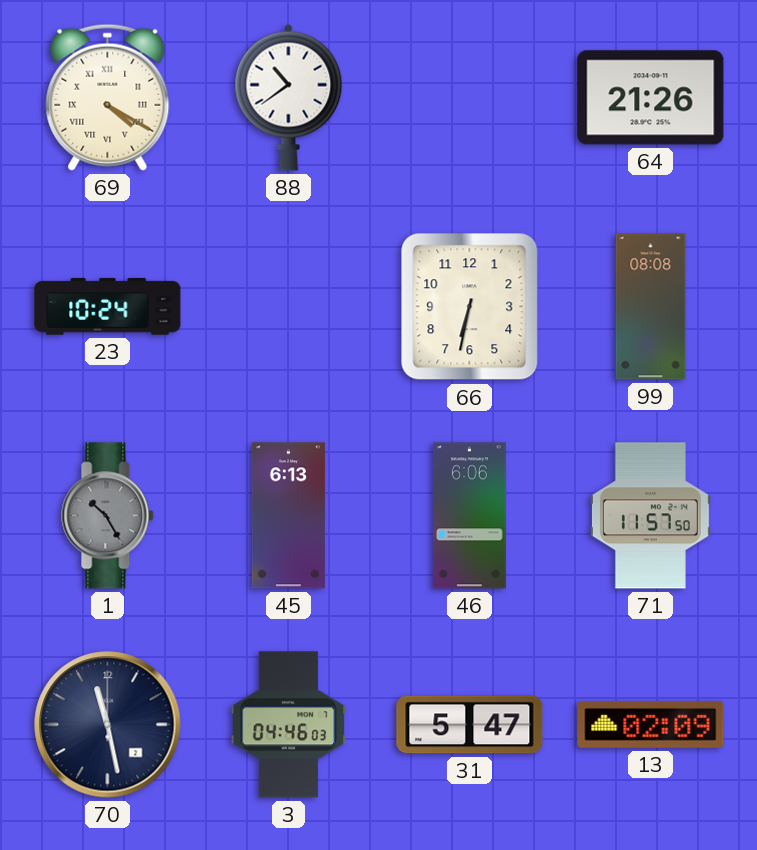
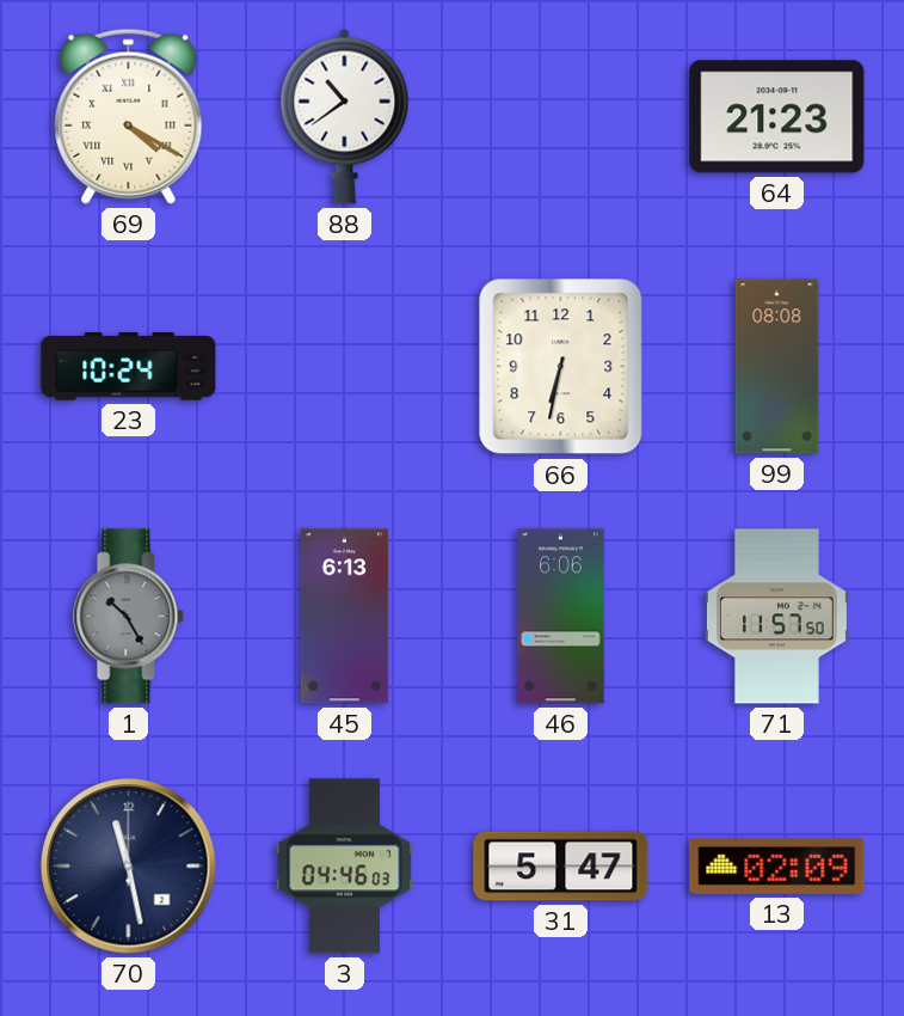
64: 21:26 -> 21:23
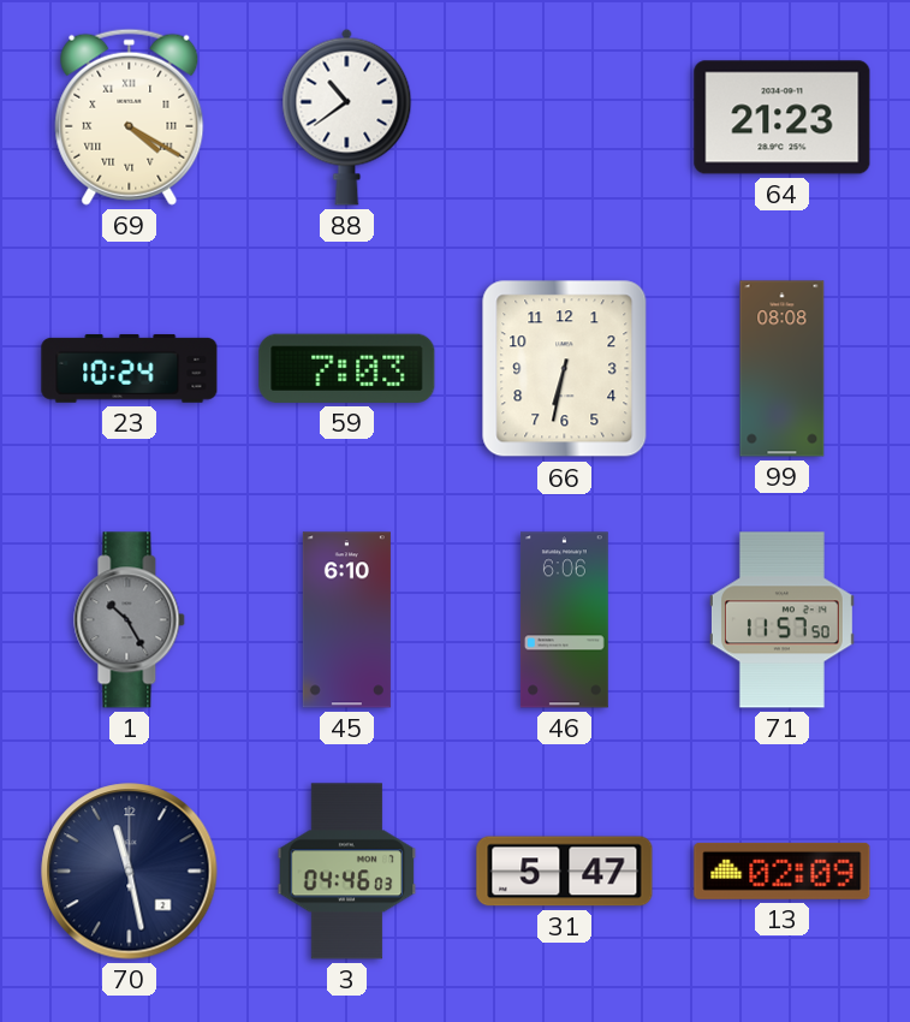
59: none -> 7:03
45: 6:13 -> 6:10
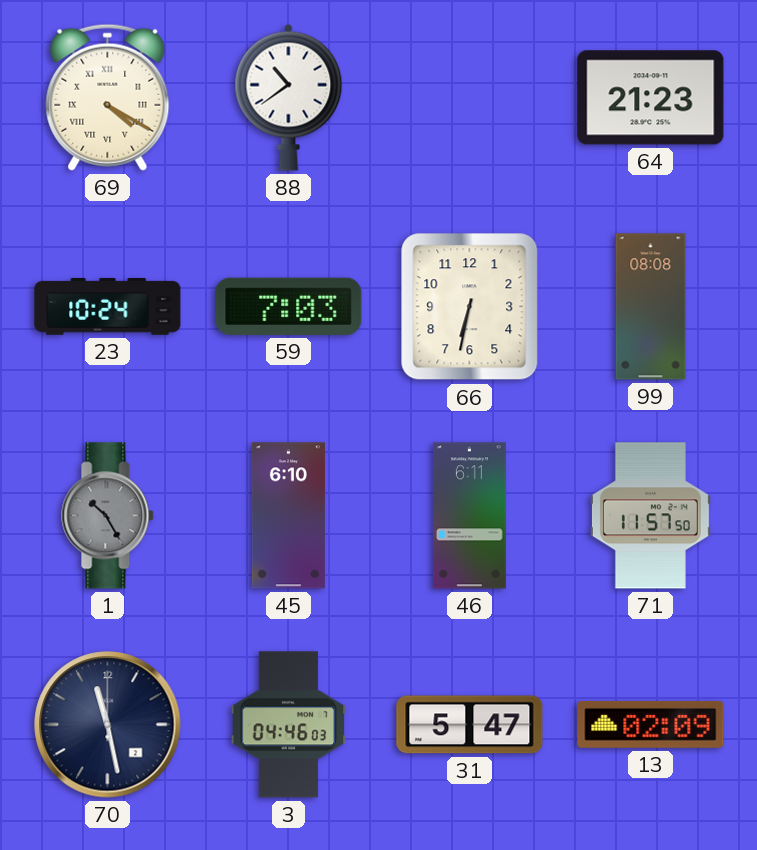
46: 6:06 -> 6:11
